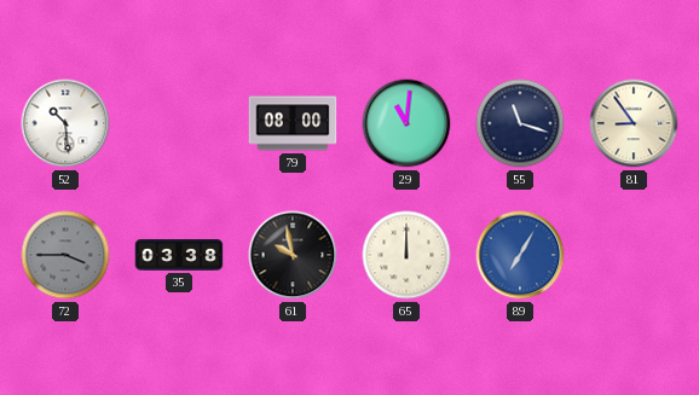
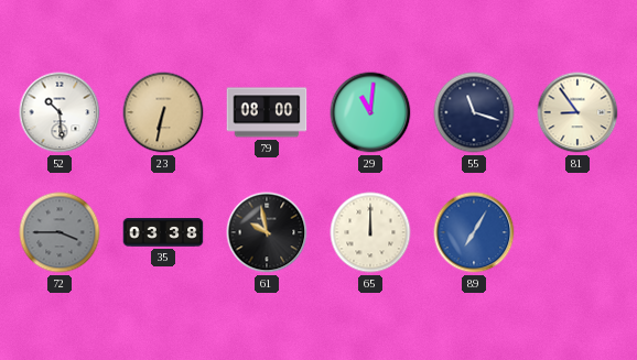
23: none -> 6:32
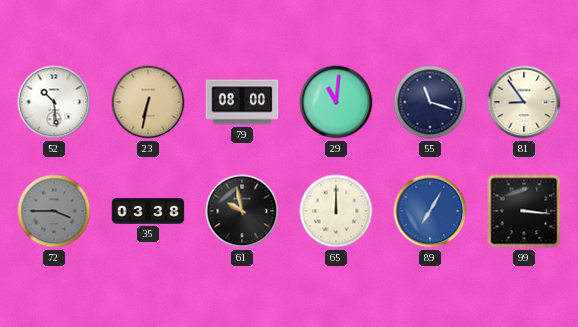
99: none -> 3:16
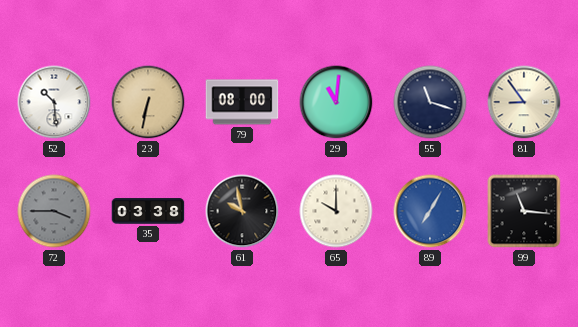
65: 12:00 -> 10:00
99: 3:16 -> 11:16
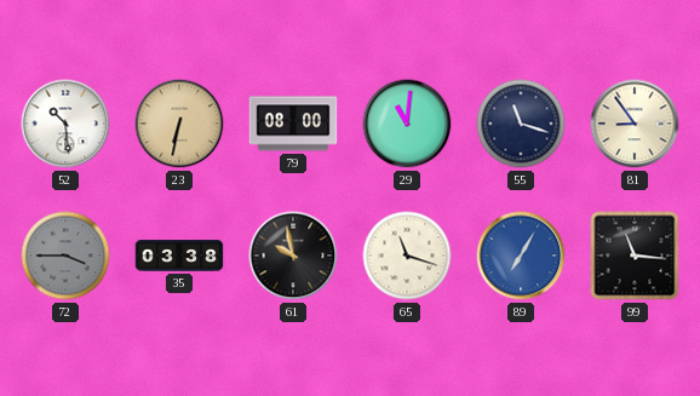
65: 10:00 -> 11:18
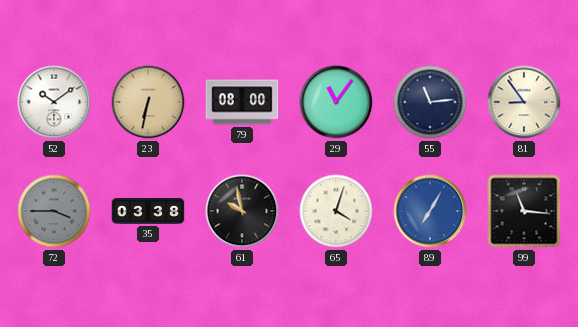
52: 10:29 -> 10:09
29: 11:01 -> 11:06
55: 11:18 -> 11:14
65: 11:18 -> 4:03
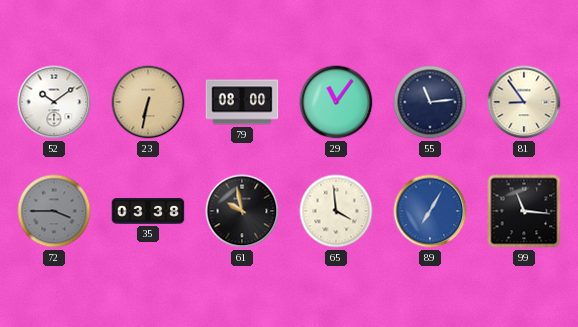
65: 4:03 -> 3:59
